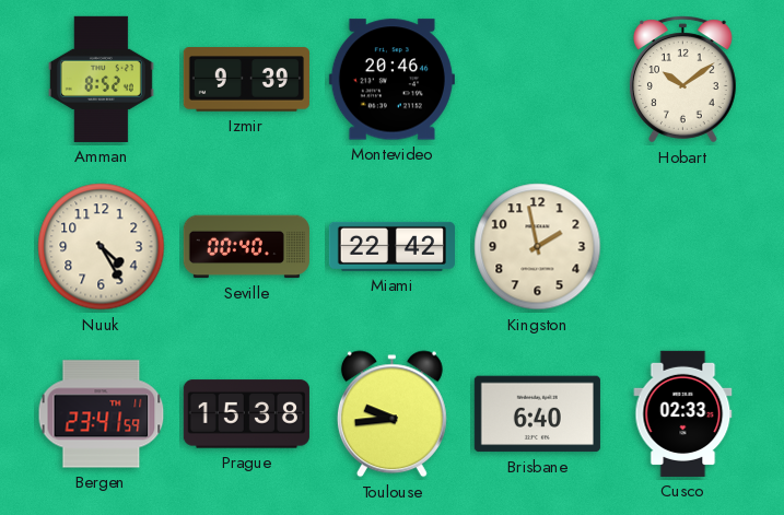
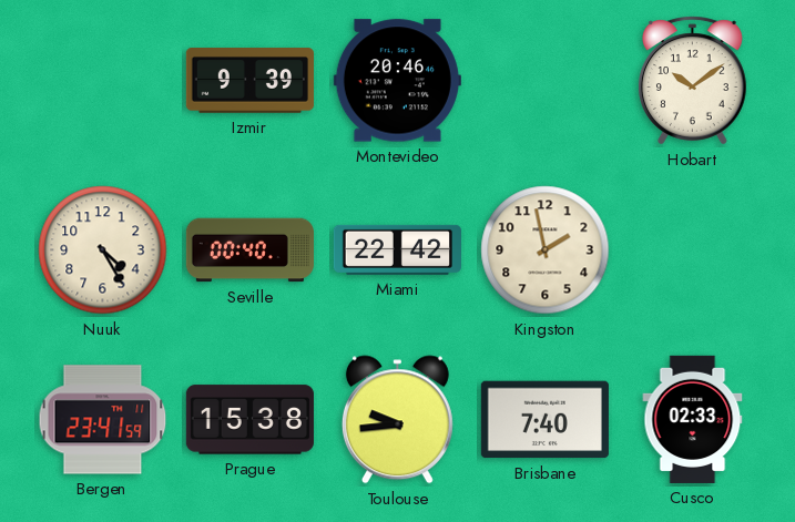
Amman: 8:52 -> none
Brisbane: 6:40 -> 7:40
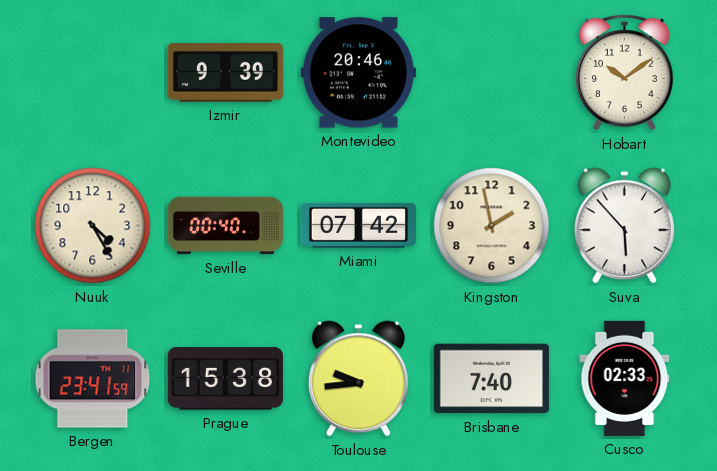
Miami: 22:42 -> 07:42
Suva: none -> 5:53
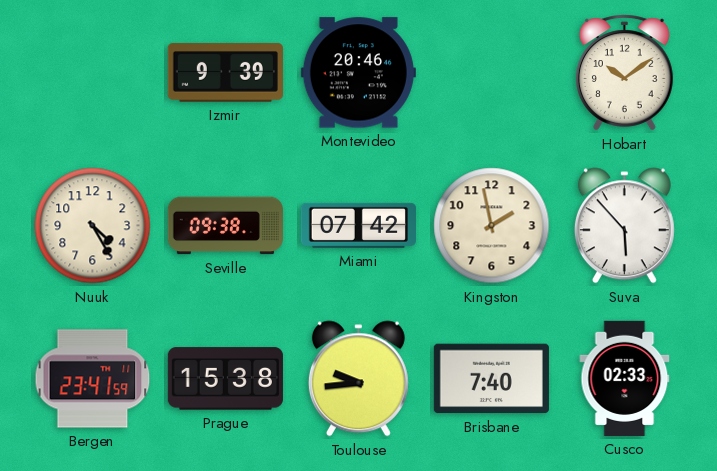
Seville: 00:40 -> 09:38
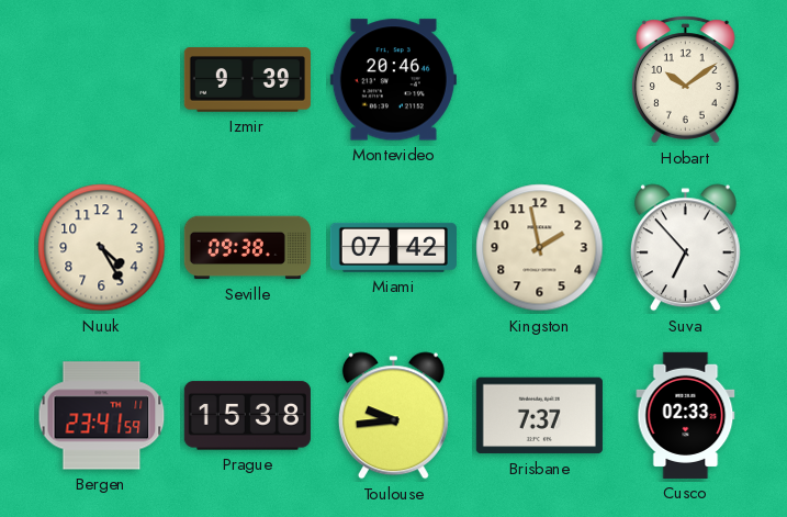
Suva: 5:53 -> 6:53
Brisbane: 7:40 -> 7:37
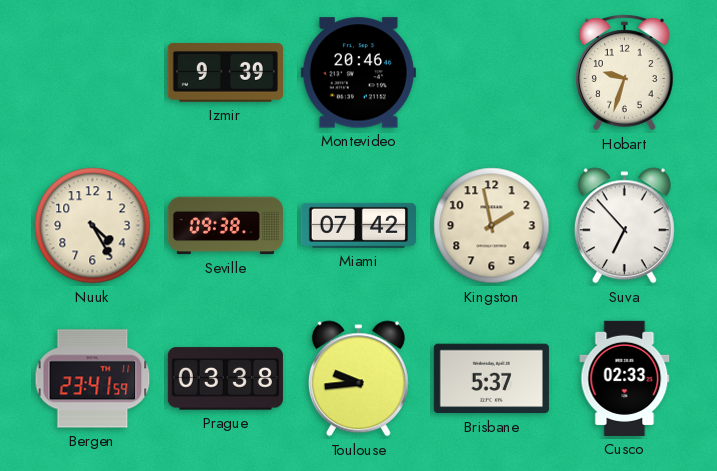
Hobart: 10:09 -> 9:33
Prague: 15:38 -> 03:38
Brisbane: 7:37 -> 5:37
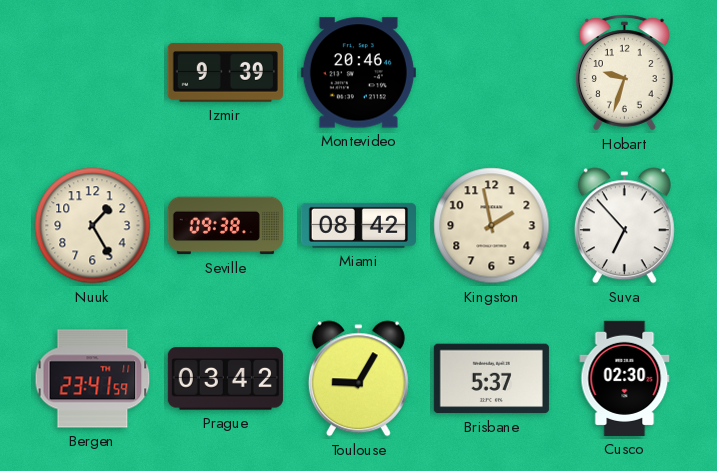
Nuuk: 4:25 -> 1:25
Miami: 07:42 -> 08:42
Prague: 03:38 -> 03:42
Toulouse: 9:44 -> 9:05
Cusco: 02:33 -> 02:30
